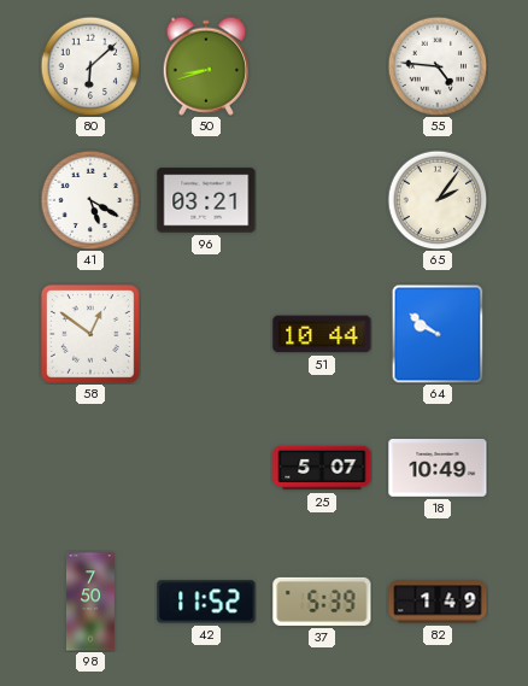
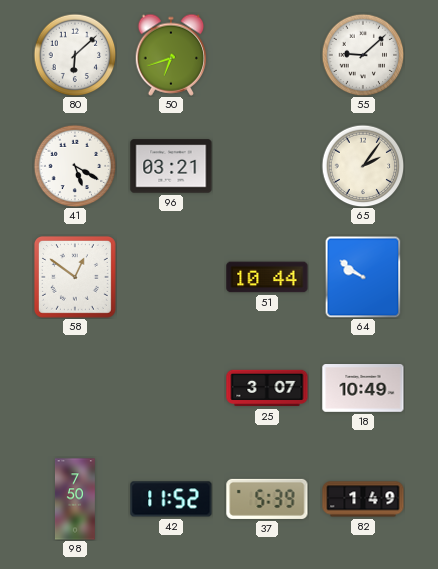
50: 8:42 -> 6:42
55: 4:46 -> 9:08
25: 5:07 -> 3:07
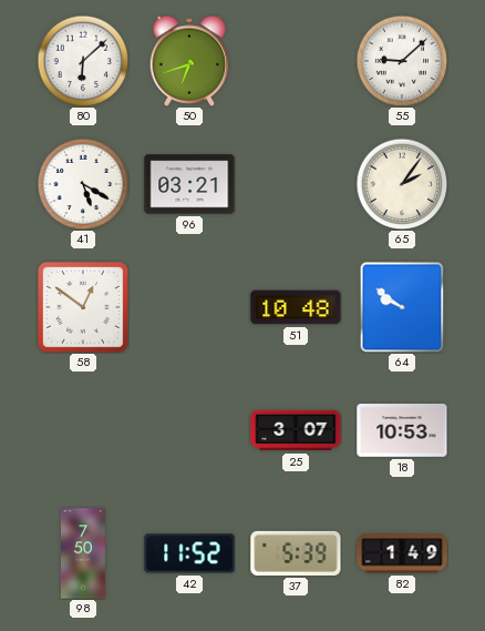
51: 10:44 -> 10:48
18: 10:49 -> 10:53
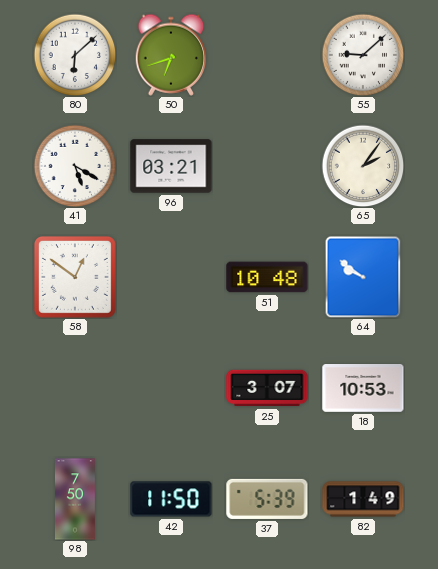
42: 11:52 -> 11:50
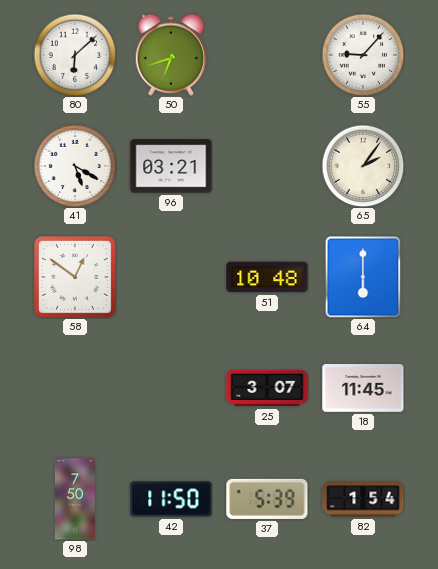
55: 9:08 -> 9:07
64: 9:51 -> 6:00
18: 10:53 -> 11:45
82: 1:49 -> 1:54
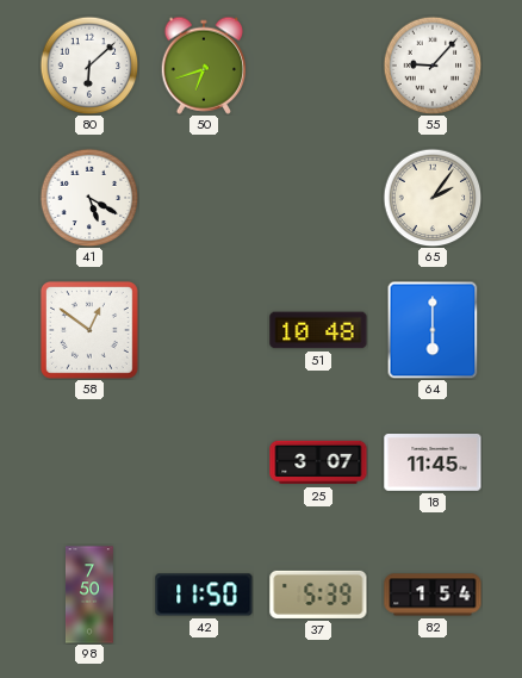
96: 03:21 -> none
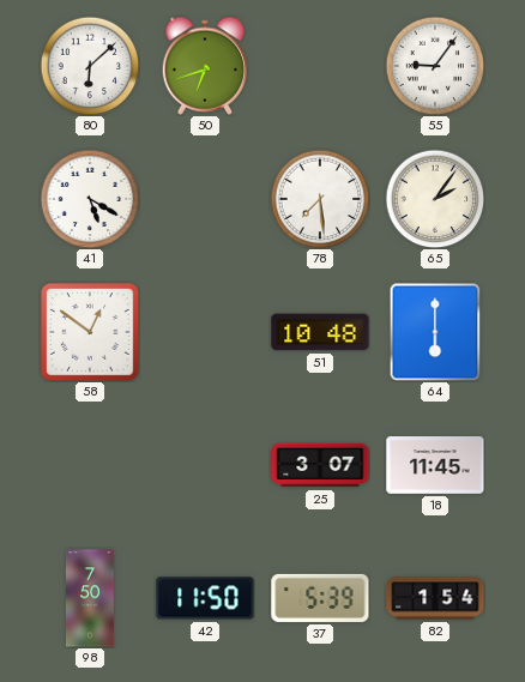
55: 9:07 -> 9:06
78: none -> 7:29
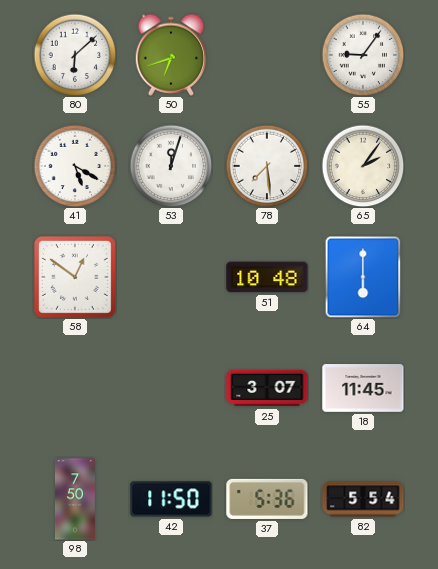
53: none -> 12:03
37: 5:39 -> 5:36
82: 1:54 -> 5:54
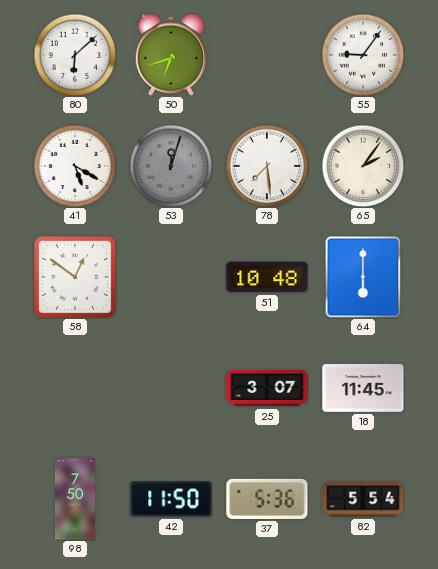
53 dial: white -> grey
